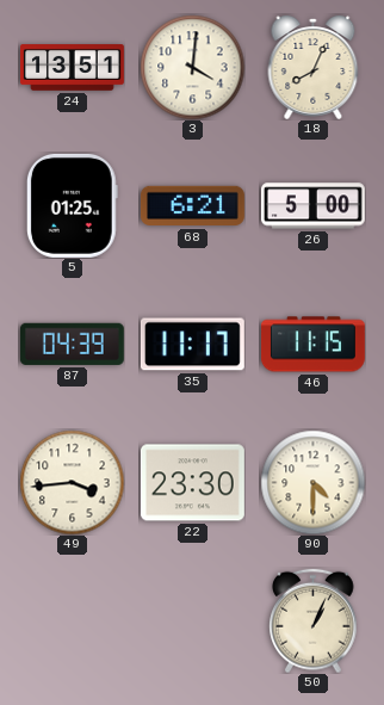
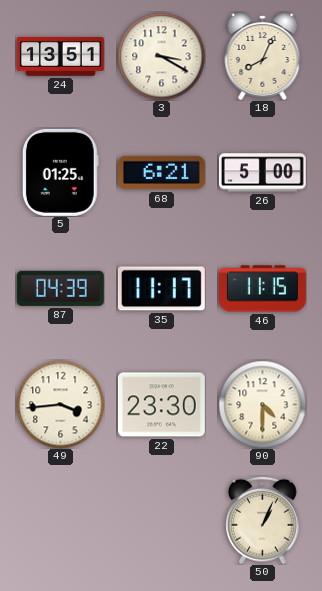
3: 4:01 -> 3:20
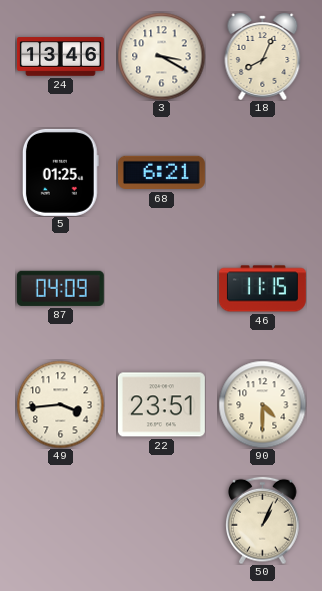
24: 13:51 -> 13:46
26: 5:00 -> none
87: 04:39 -> 04:09
35: 11:17 -> none
22: 23:30 -> 23:51
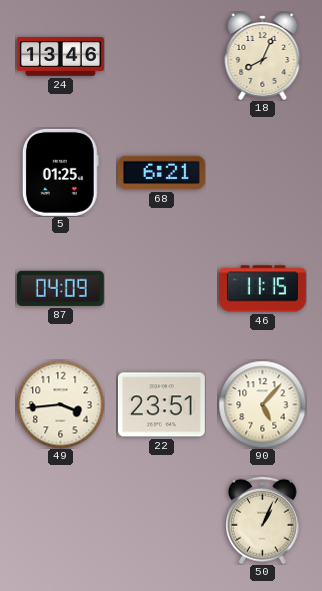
3: 3:20 -> none
90: 4:30 -> 5:07
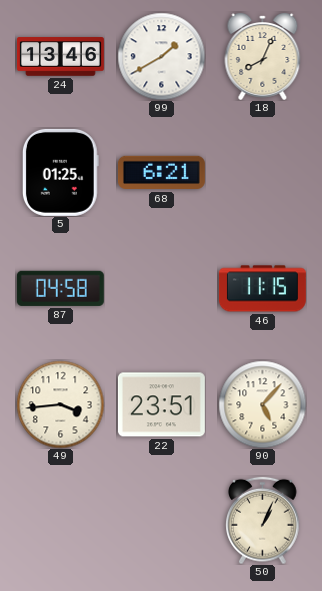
99: none -> 1:40
87: 04:09 -> 04:58
